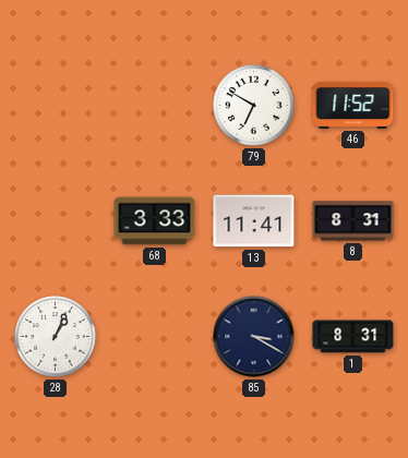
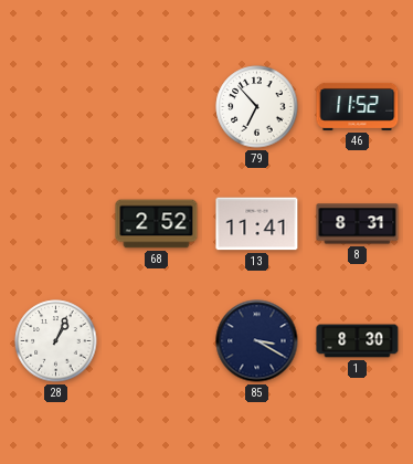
79: 6:50 -> 6:53
68: 3:33 -> 2:52
1: 8:31 -> 8:30
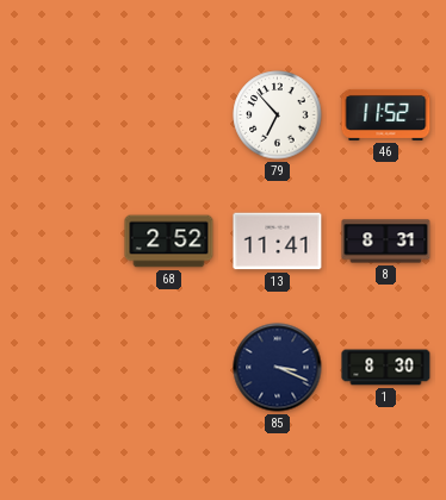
28: 1:04 -> none
85: 3:20 -> 3:19
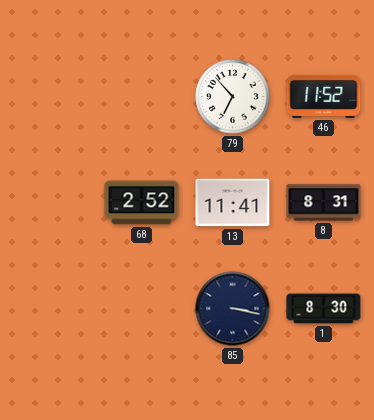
85: 3:19 -> 3:17
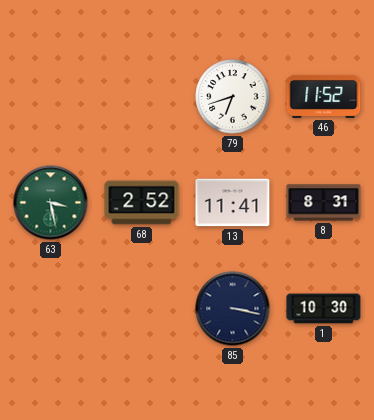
79: 6:53 -> 6:42
63: none -> 3:28
1: 8:30 -> 10:30
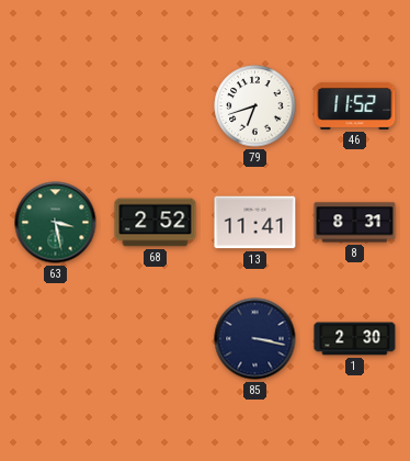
1: 10:30 -> 2:30
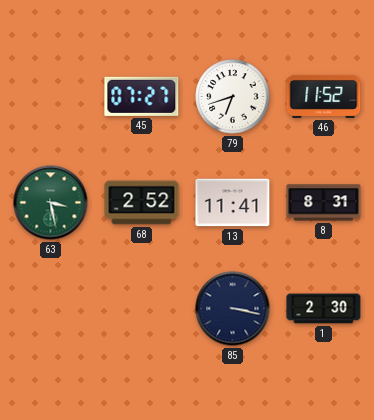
45: none -> 07:27
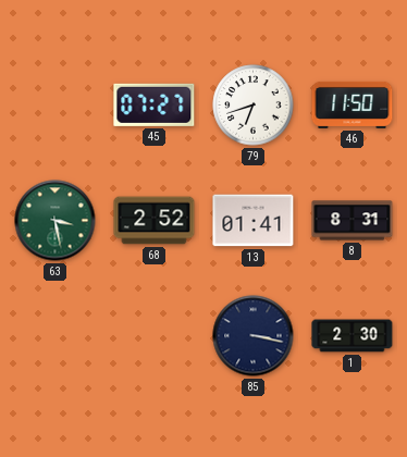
46: 11:52 -> 11:50
13: 11:41 -> 01:41
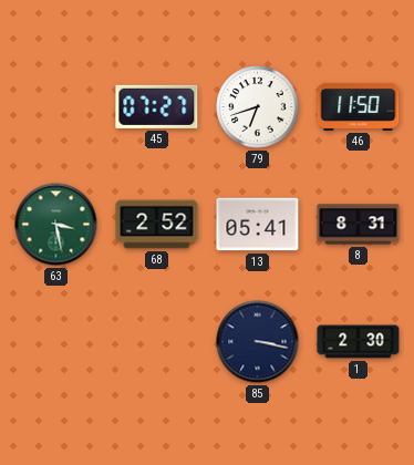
13: 01:41 -> 05:41
